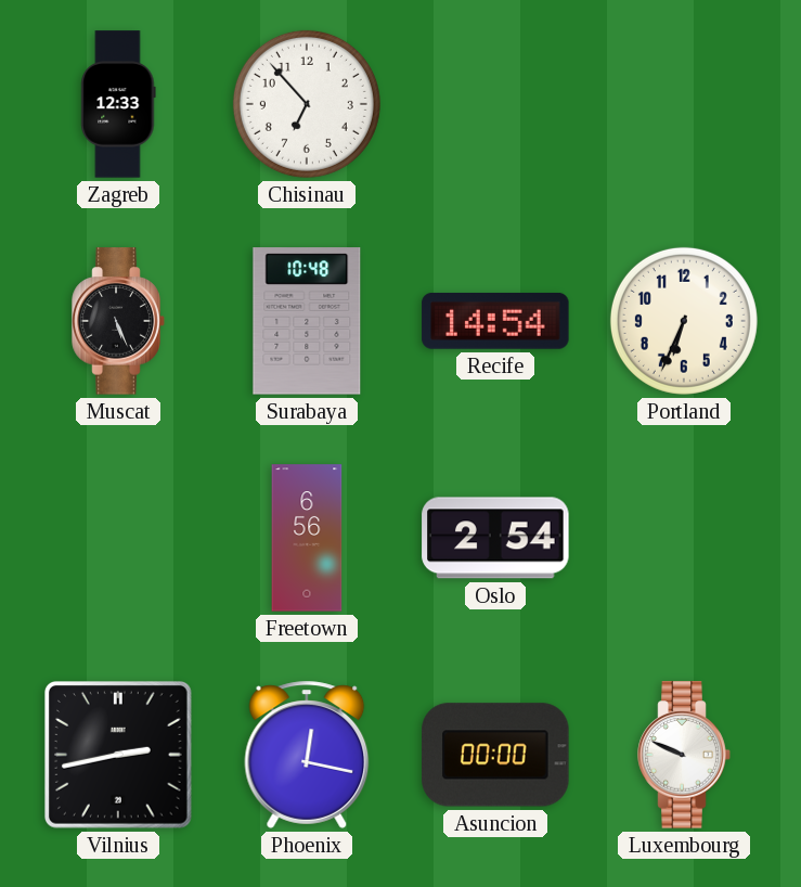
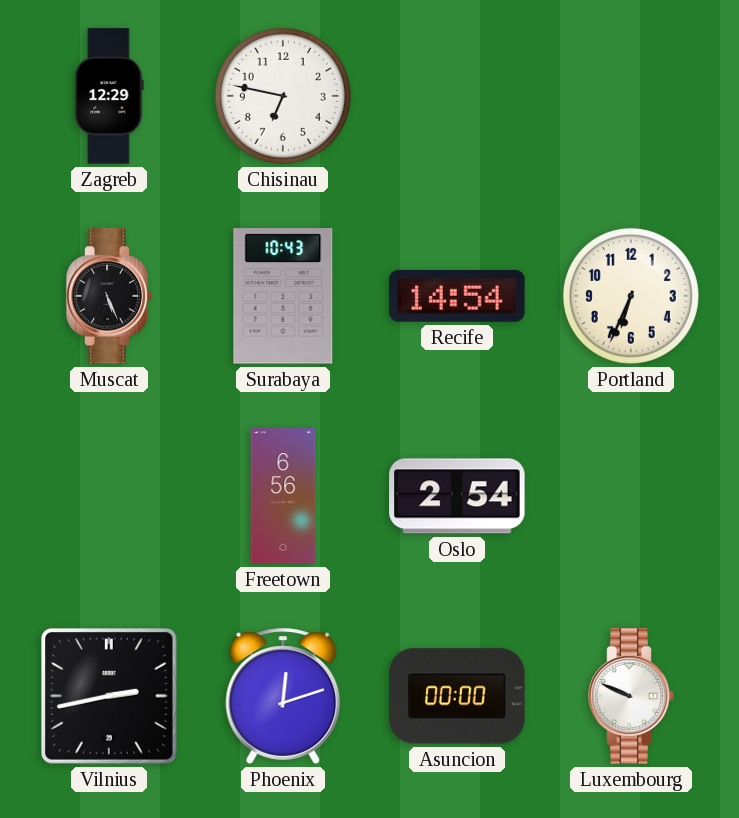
Zagreb: 12:33 -> 12:29
Chisinau: 6:53 -> 6:47
Surabaya: 10:48 -> 10:43
Phoenix: 12:17 -> 12:12
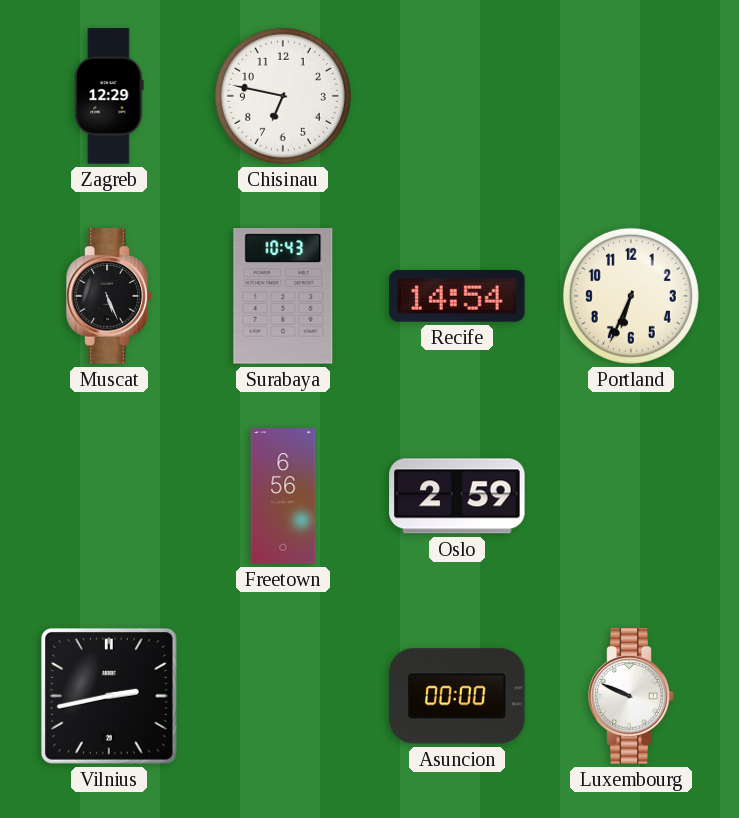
Oslo: 2:54 -> 2:59
Phoenix: 12:12 -> none
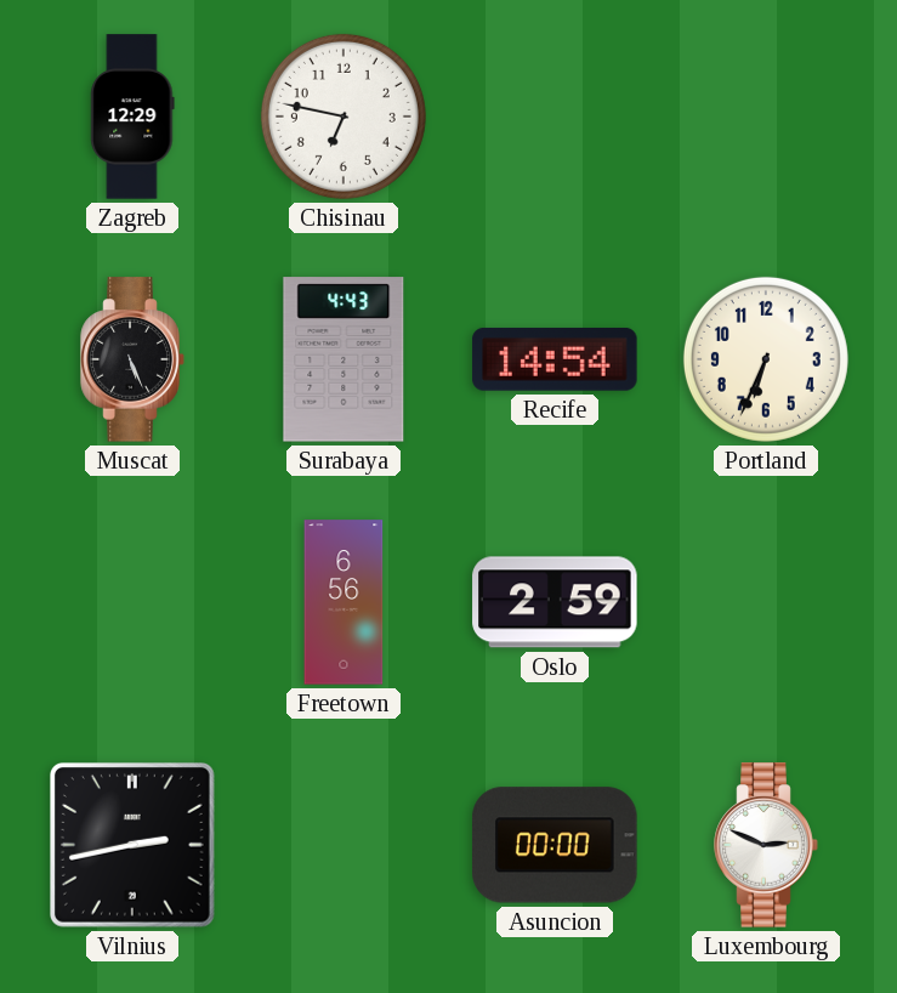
Surabaya: 10:43 -> 4:43
Luxembourg: 9:49 -> 2:49
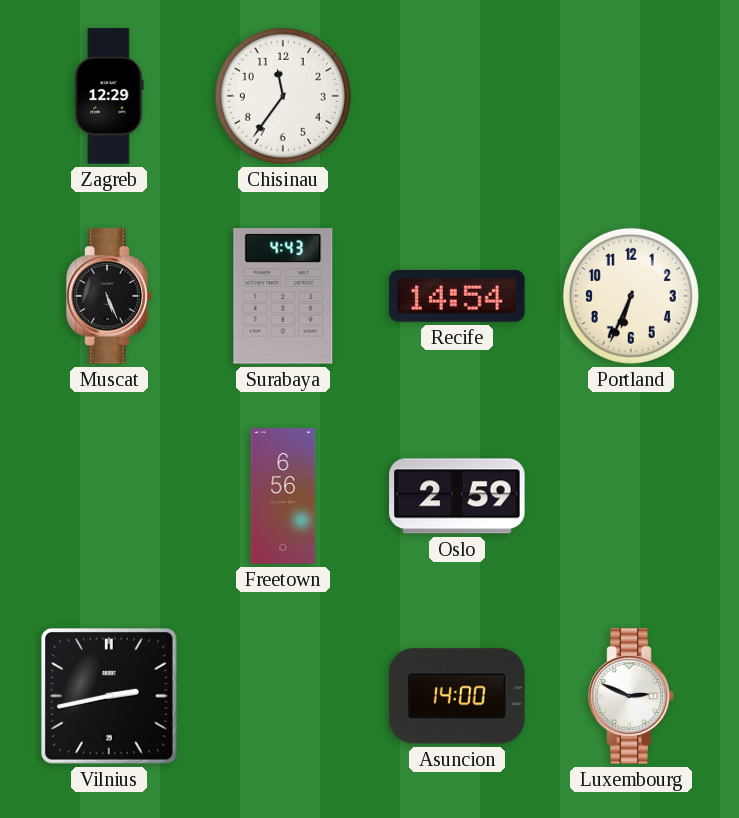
Chisinau: 6:47 -> 11:36
Asuncion: 00:00 -> 14:00
